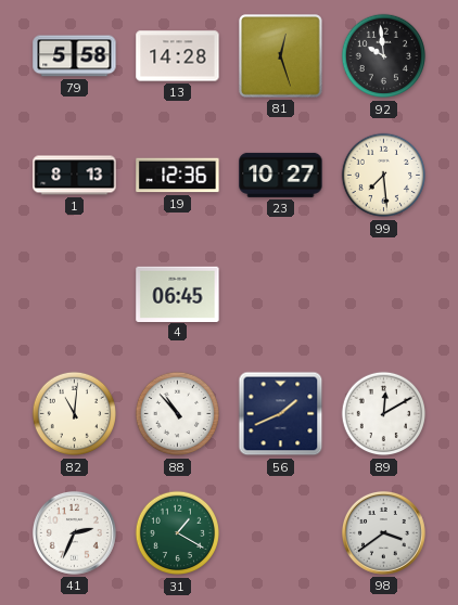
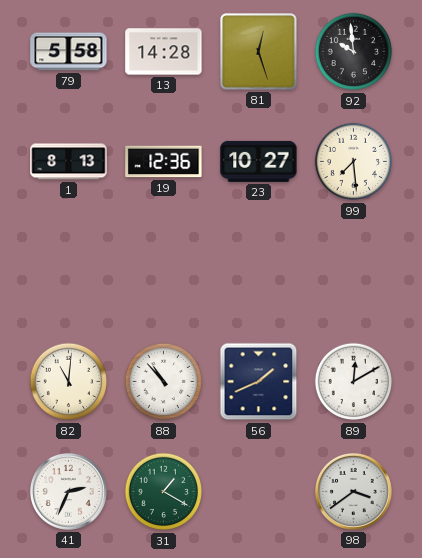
4: 06:45 -> none
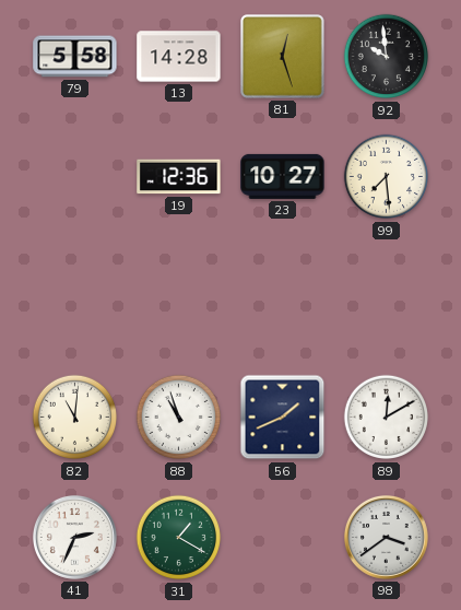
1: 8:13 -> none
88: 10:53 -> 10:57
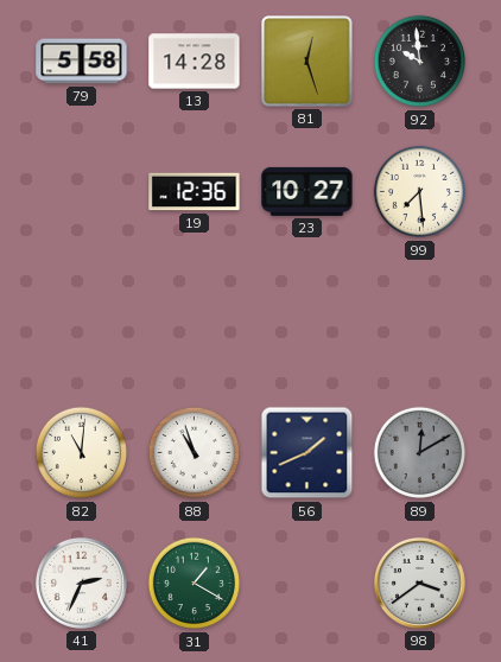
89 dial: white -> grey
